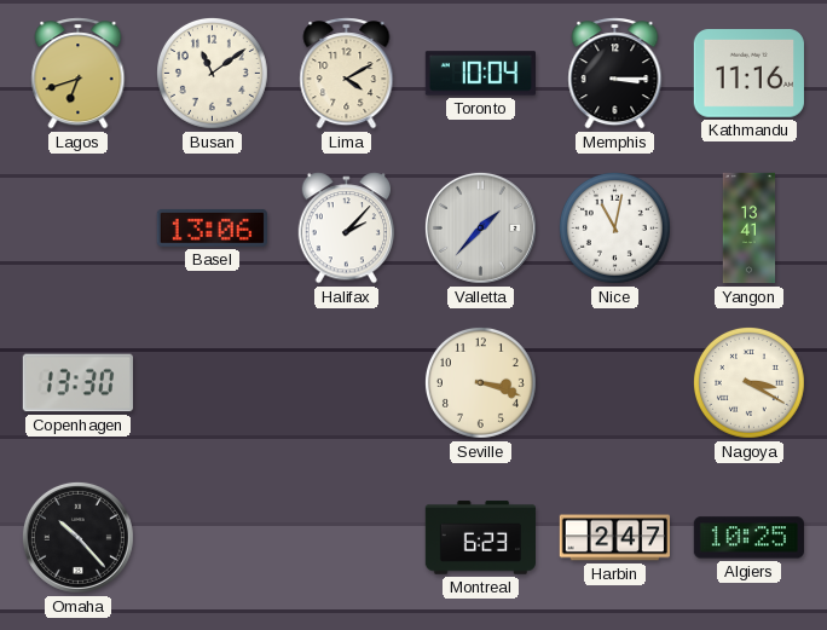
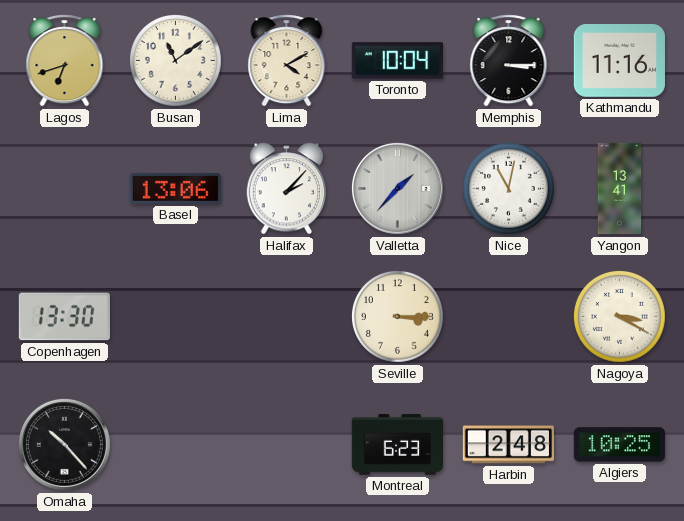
Seville: 3:18 -> 3:15
Harbin: 2:47 -> 2:48
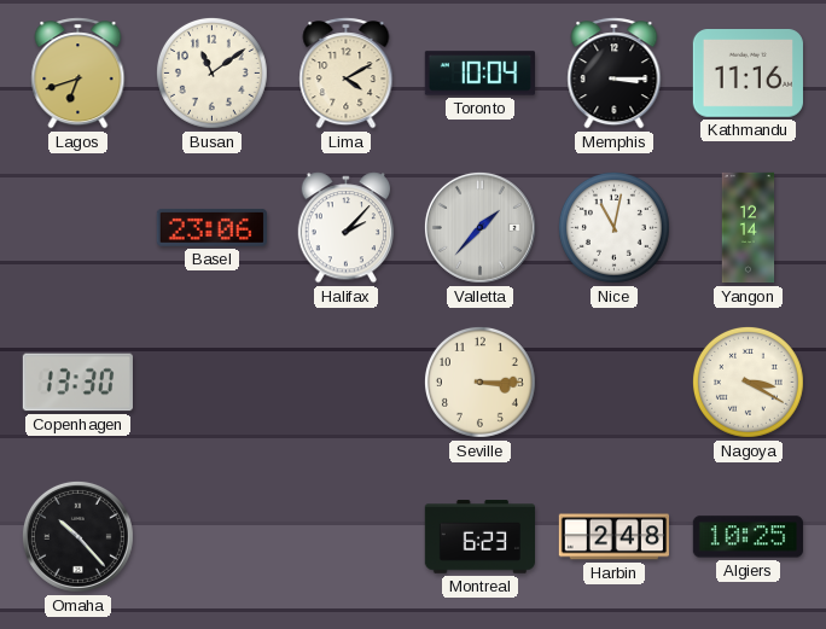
Basel: 13:06 -> 23:06
Yangon: 13:41 -> 12:14
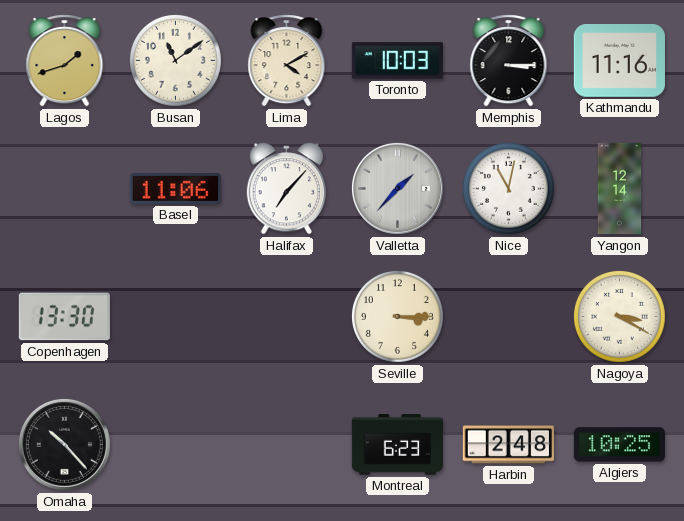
Lagos: 6:42 -> 1:42
Toronto: 10:04 -> 10:03
Basel: 23:06 -> 11:06
Halifax: 2:07 -> 7:07
